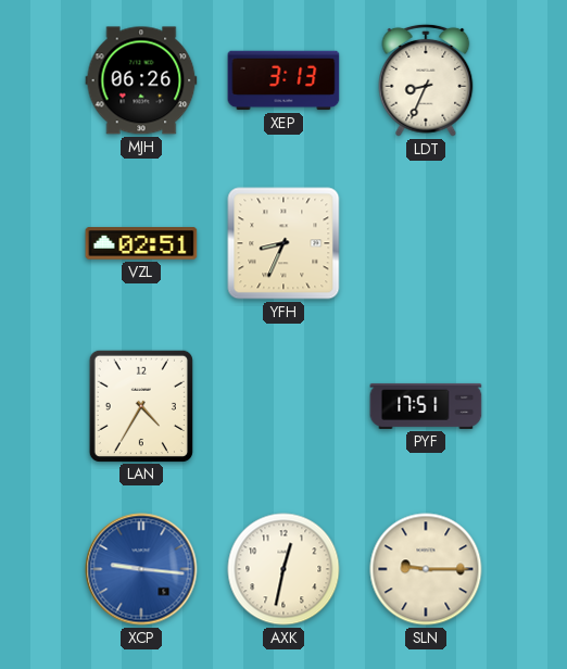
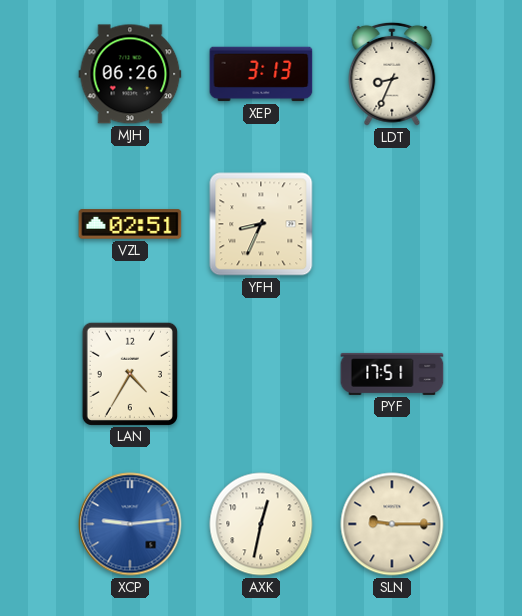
XCP: 9:16 -> 9:14
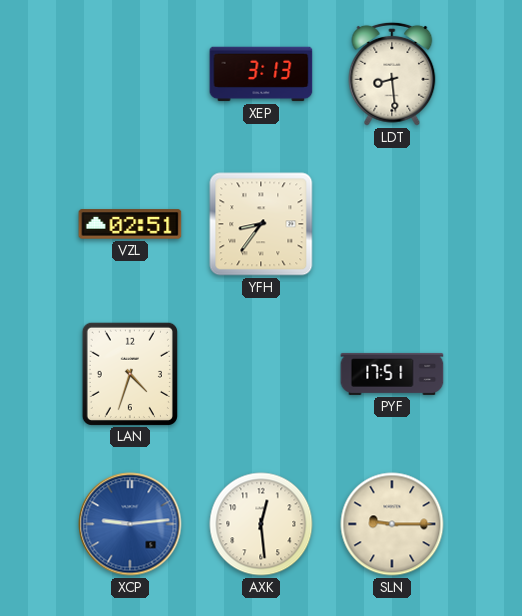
MJH: 06:26 -> none
LDT: 8:34 -> 8:29
YFH: 8:34 -> 8:36
LAN: 4:35 -> 4:33
AXK: 12:32 -> 12:29
